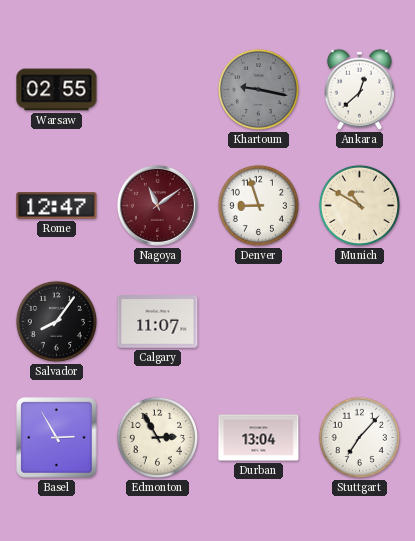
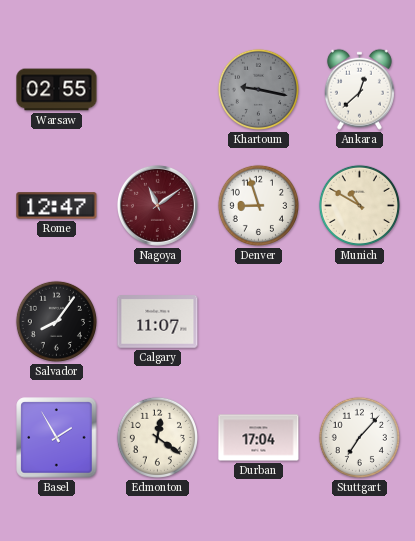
Basel: 2:55 -> 1:55
Edmonton: 2:55 -> 12:21
Durban: 13:04 -> 17:04
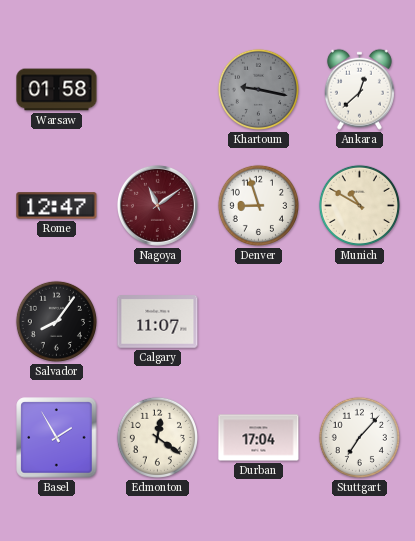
Warsaw: 02:55 -> 01:58
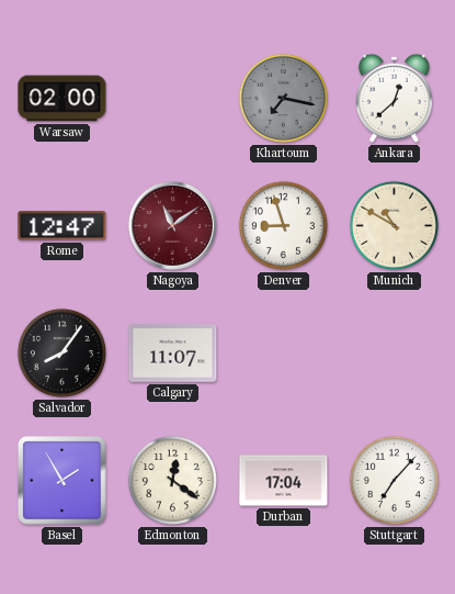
Warsaw: 01:58 -> 02:00
Khartoum: 9:17 -> 7:17
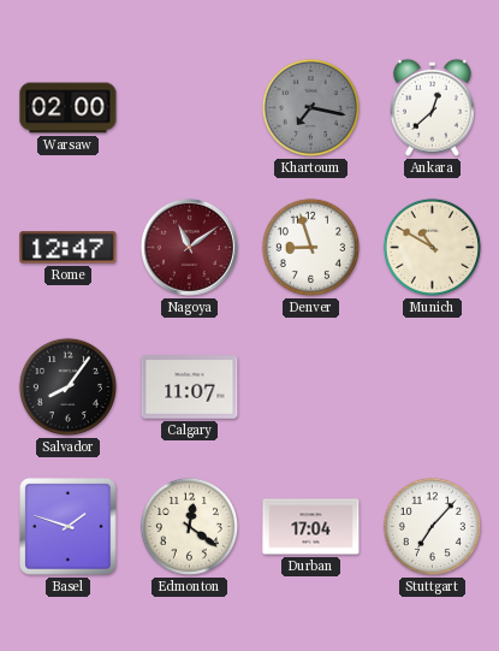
Basel: 1:55 -> 1:48
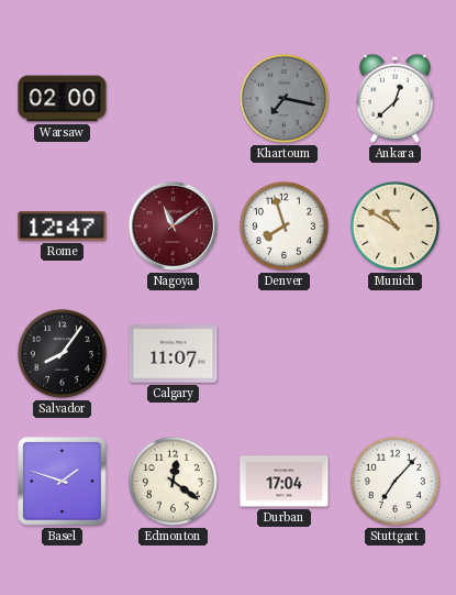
Denver: 8:57 -> 7:57
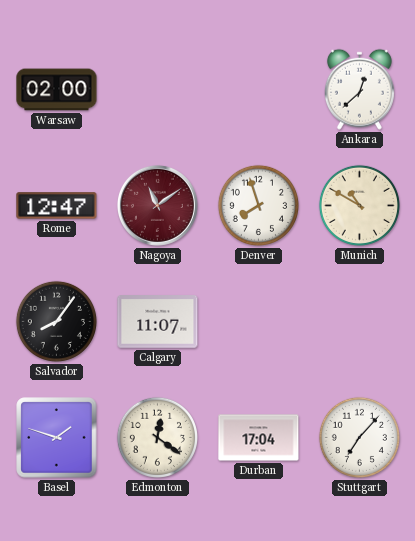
Khartoum: 7:17 -> none
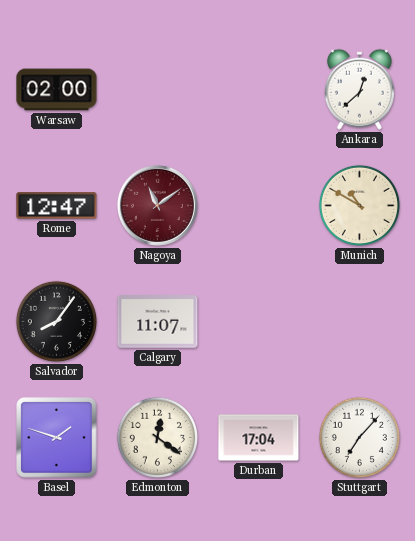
Denver: 7:57 -> none
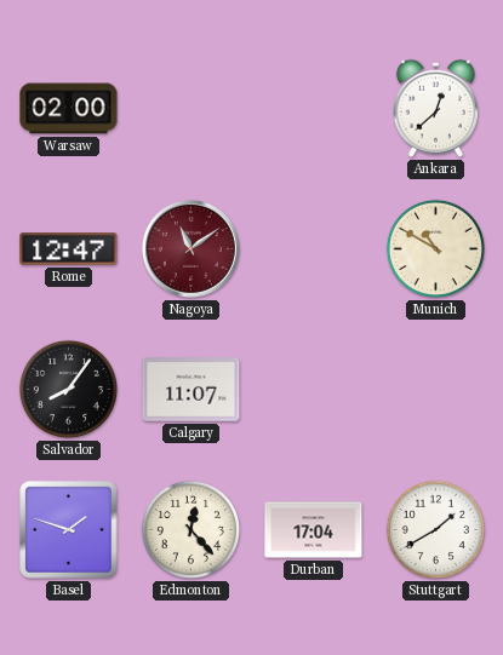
Edmonton: 12:21 -> 12:23
Stuttgart: 7:07 -> 1:40
